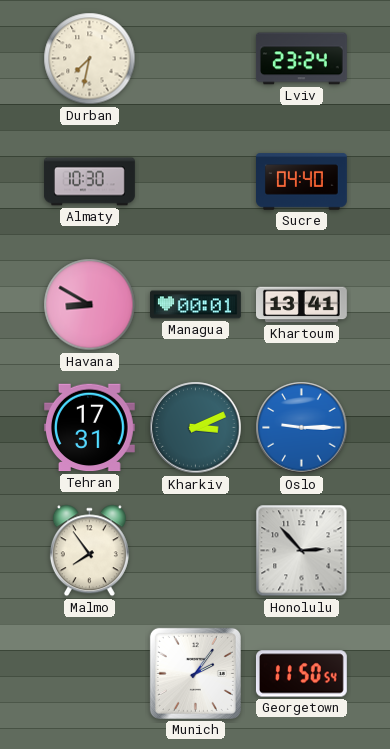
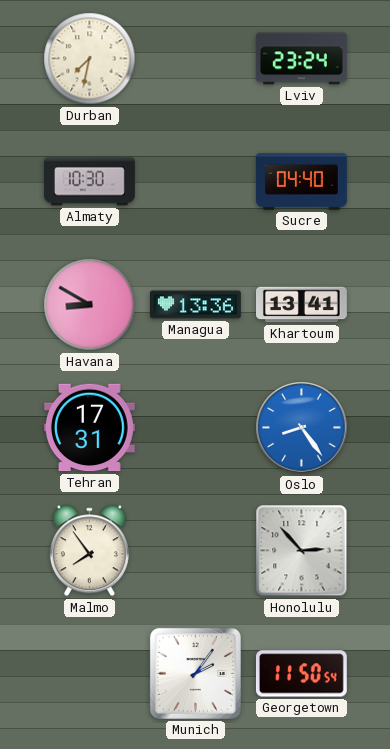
Managua: 00:01 -> 13:36
Kharkiv: 3:11 -> none
Oslo: 9:15 -> 8:24
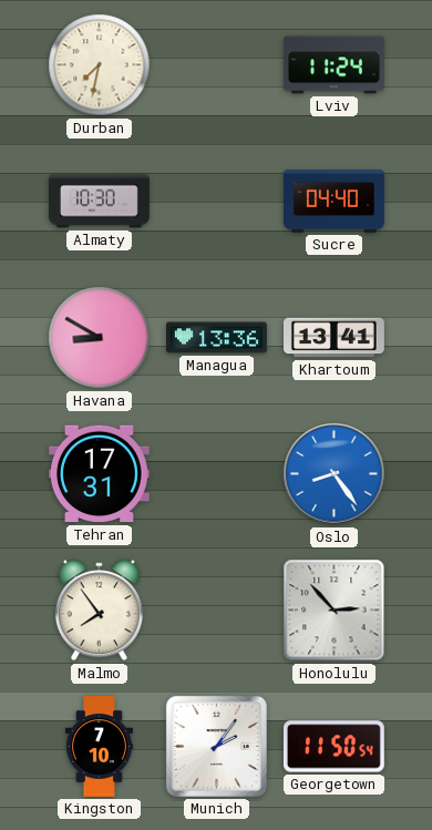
Lviv: 23:24 -> 11:24
Kingston: none -> 7:10
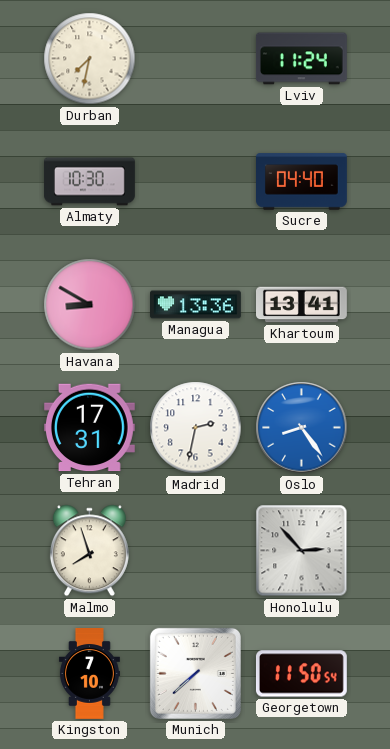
Madrid: none -> 2:32
Malmo: 7:54 -> 7:57
Munich: 2:06 -> 7:38
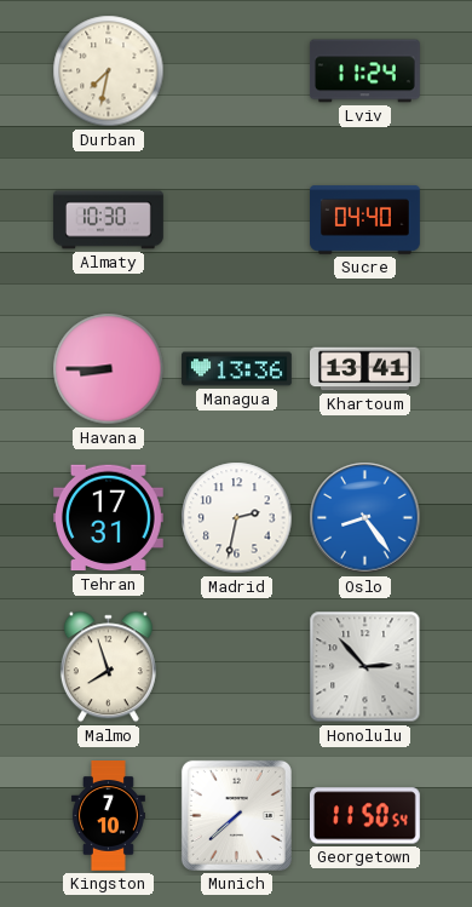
Havana: 8:50 -> 8:45
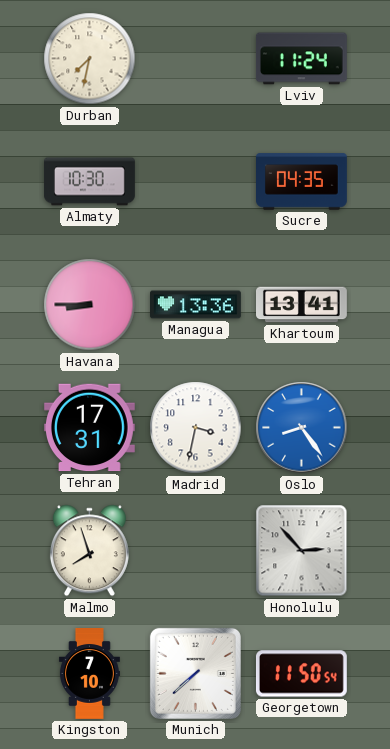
Sucre: 04:40 -> 04:35
Madrid: 2:32 -> 3:32
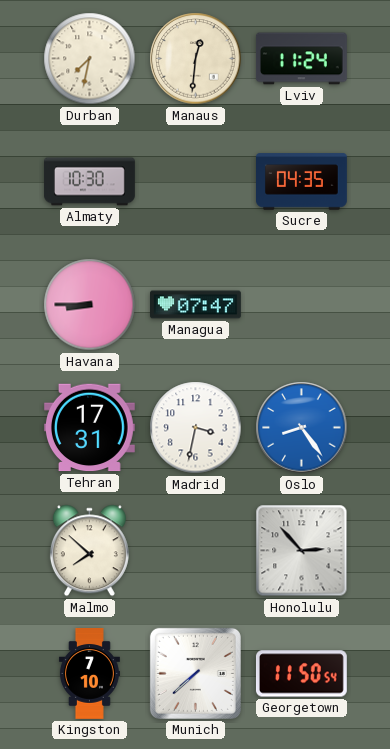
Manaus: none -> 12:31
Managua: 13:36 -> 07:47
Khartoum: 13:41 -> none
Malmo: 7:57 -> 7:52
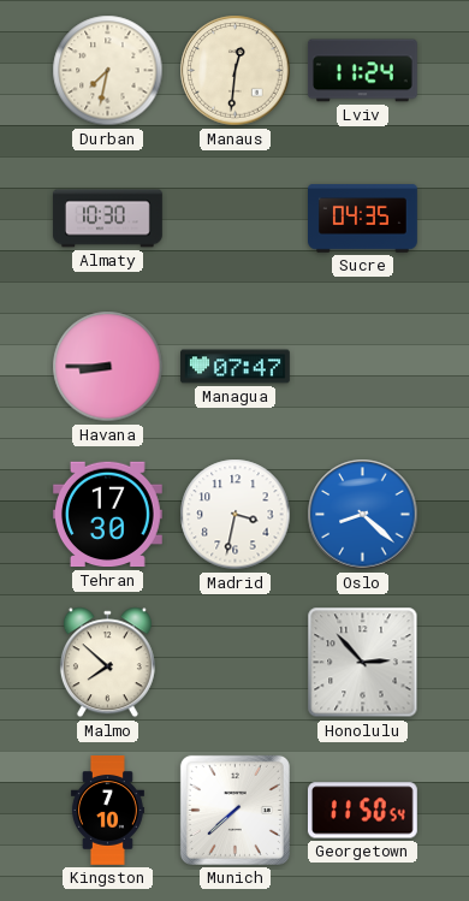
Tehran: 17:31 -> 17:30
Oslo: 8:24 -> 8:22
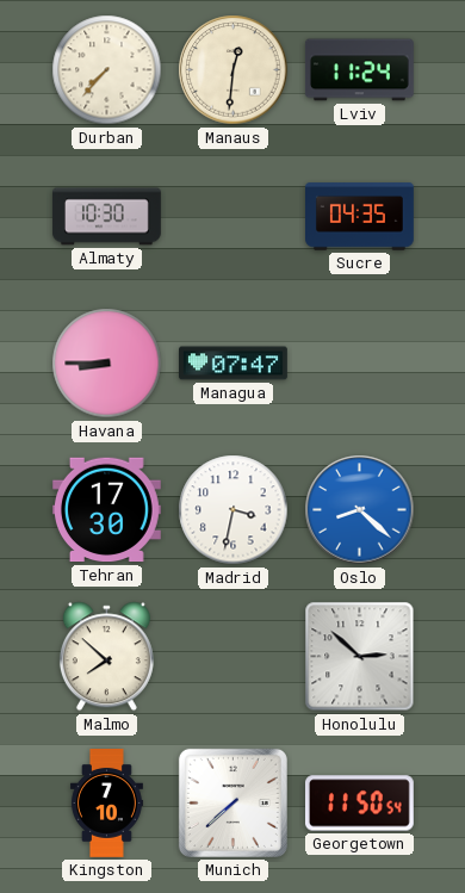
Durban: 7:32 -> 7:37
Honolulu: 2:53 -> 2:52
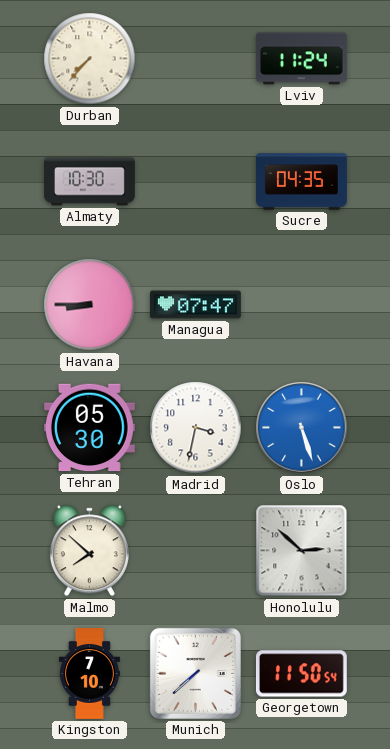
Manaus: 12:31 -> none
Tehran: 17:30 -> 05:30
Oslo: 8:22 -> 5:27
